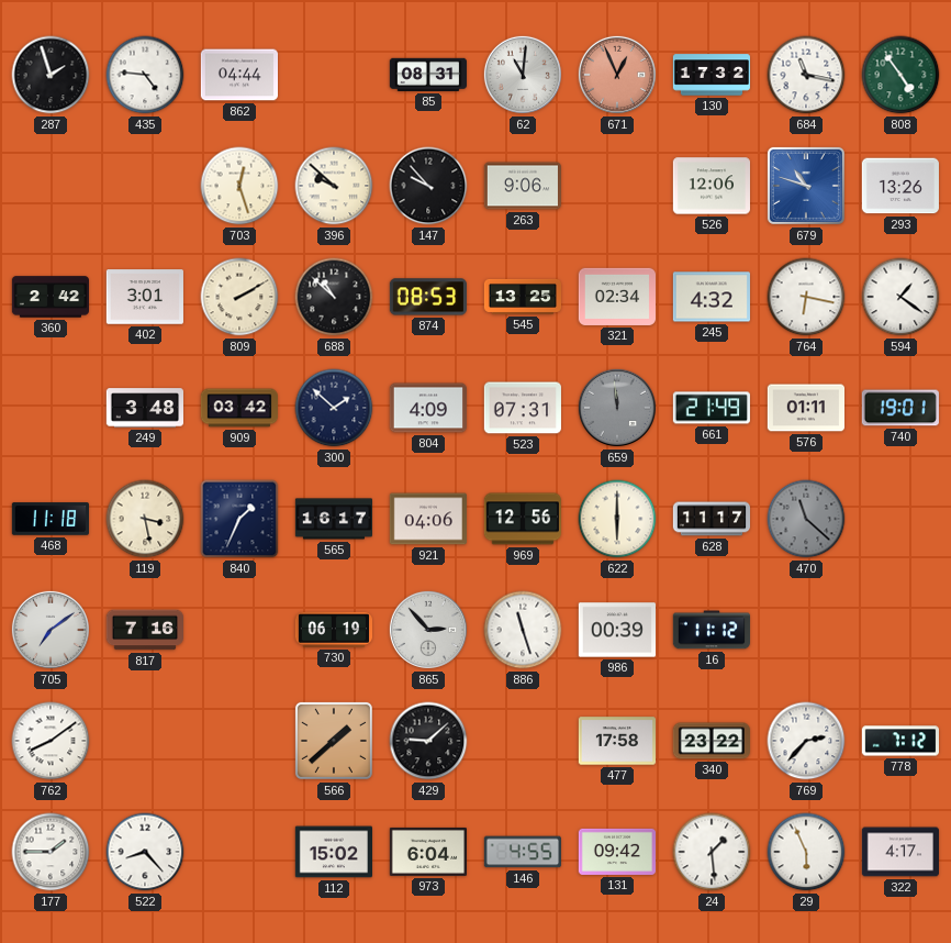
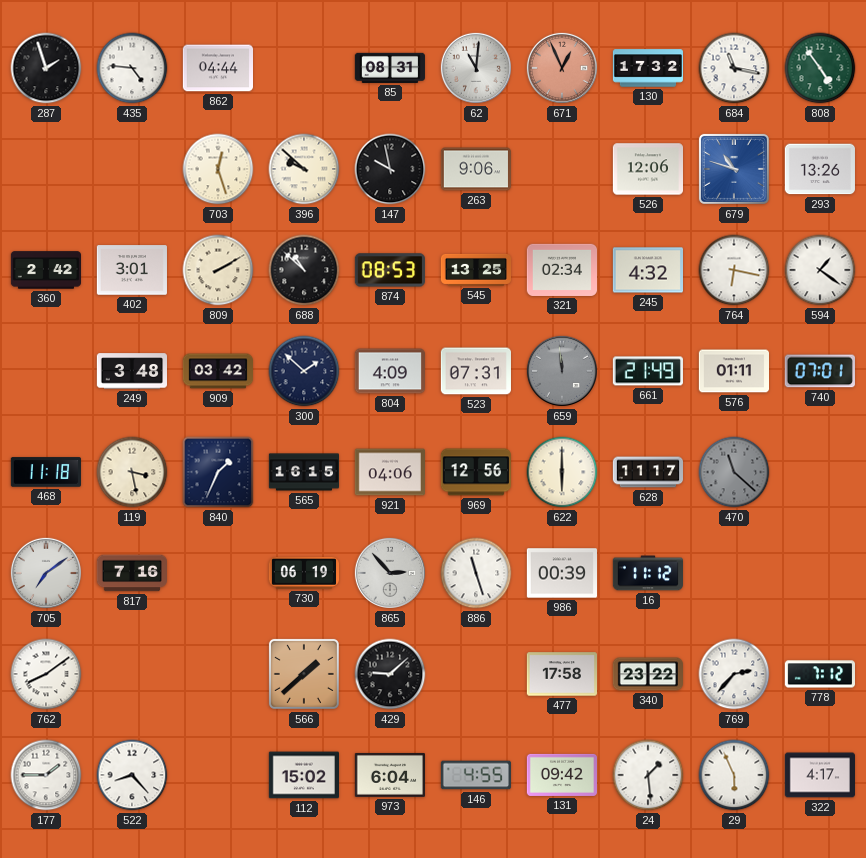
147: 9:53 -> 9:58
740: 19:01 -> 07:01
565: 16:17 -> 16:15
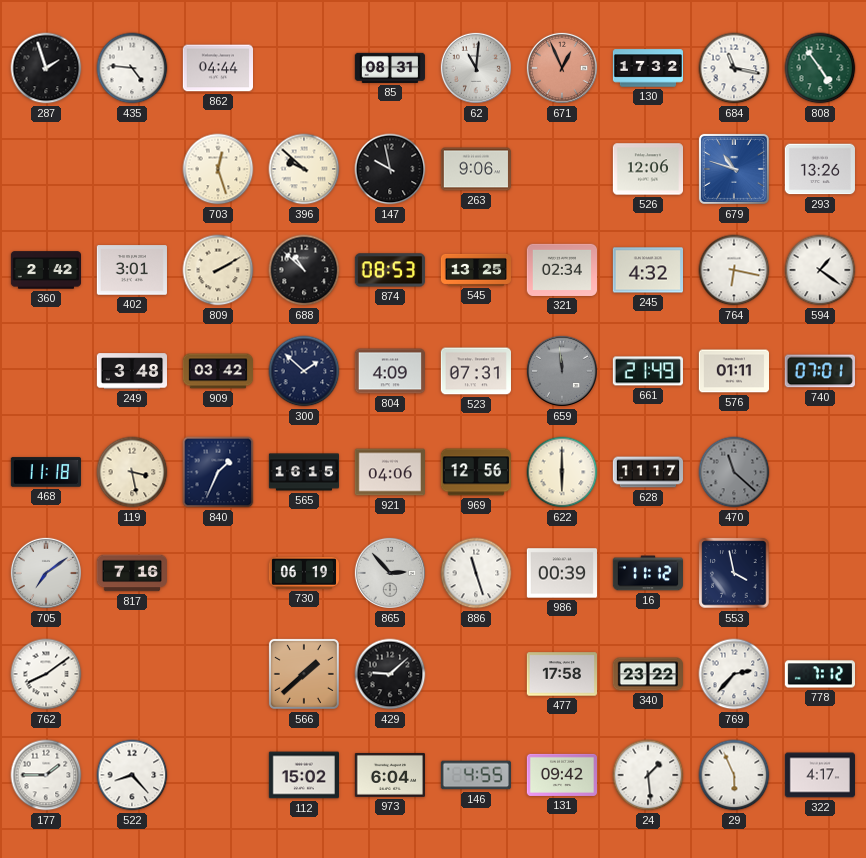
553: none -> 3:58
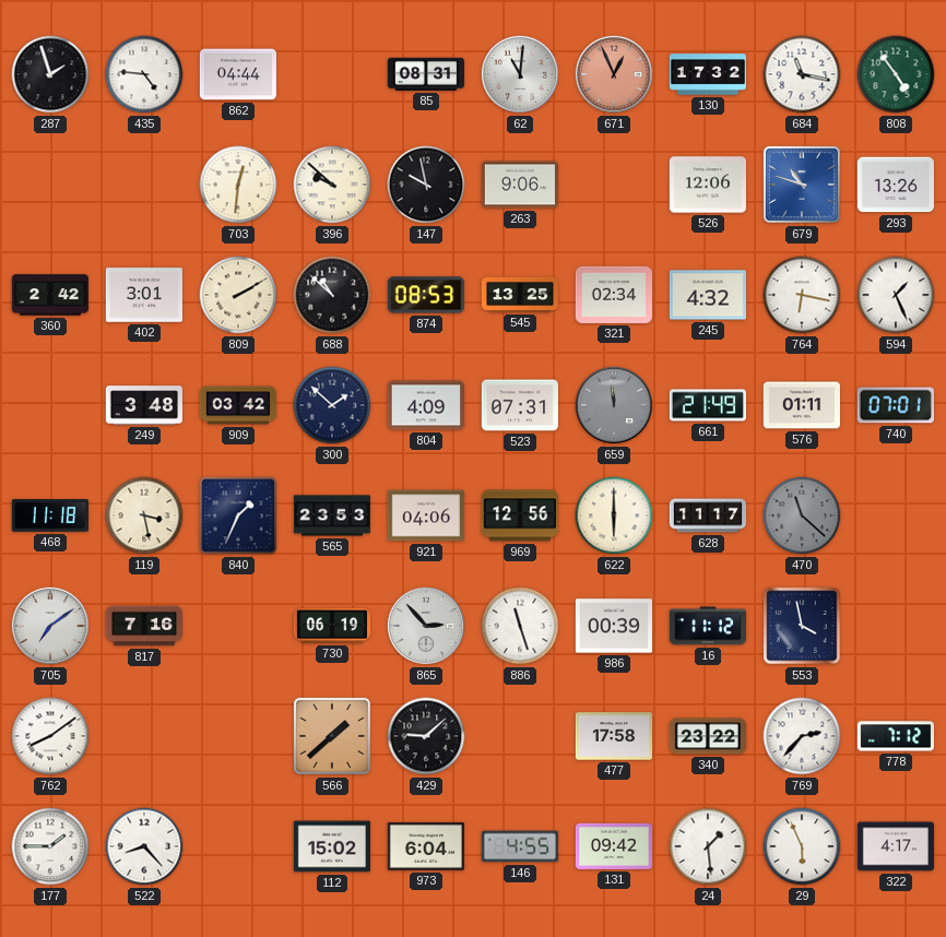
703: 12:27 -> 12:31
594: 1:21 -> 1:26
565: 16:15 -> 23:53
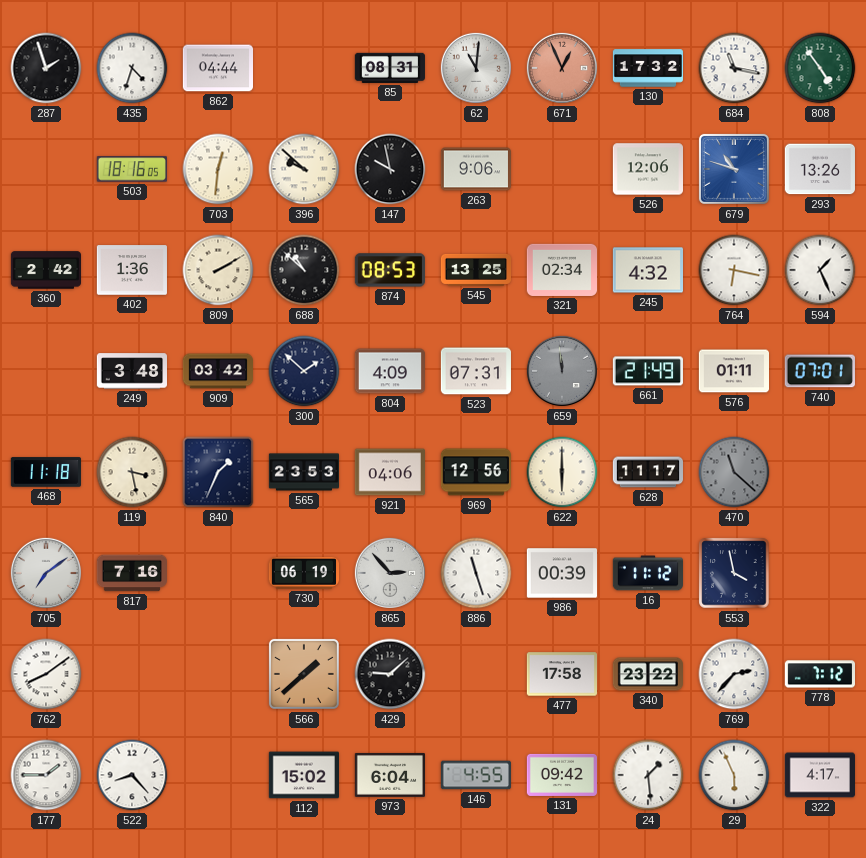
435: 4:46 -> 4:33
503: none -> 18:16
402: 3:01 -> 1:36
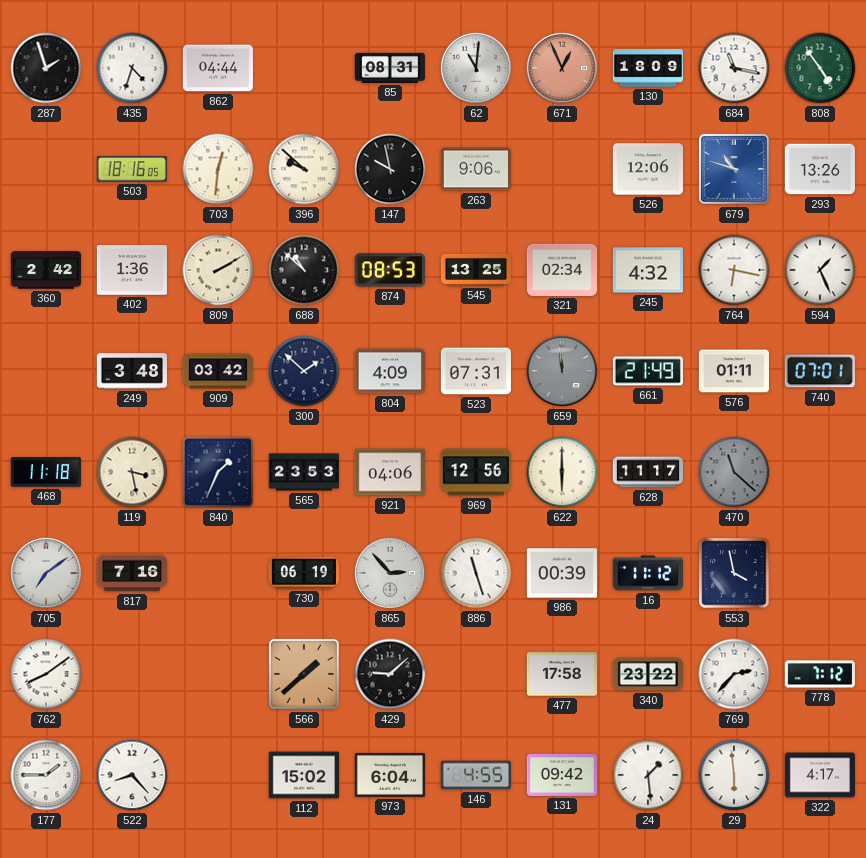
130: 17:32 -> 18:09
29: 5:56 -> 5:59
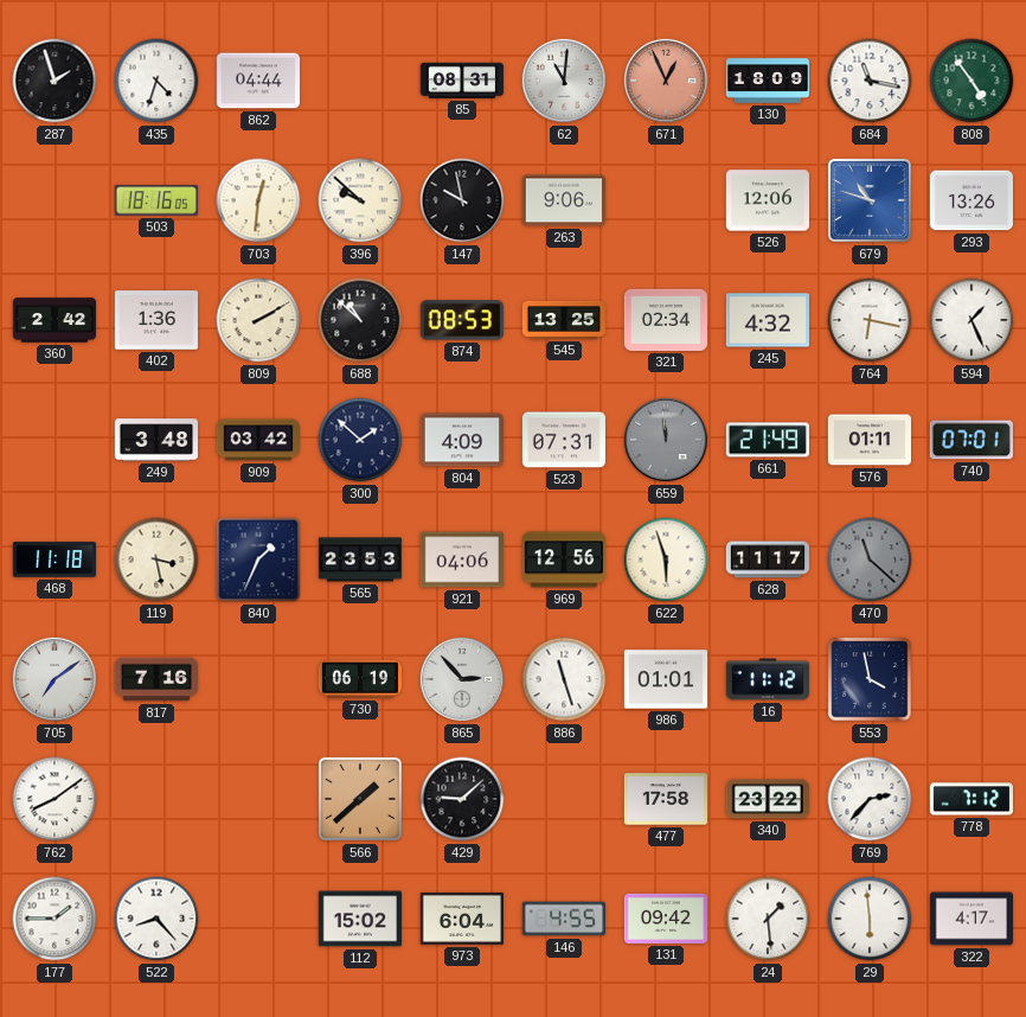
622: 6:00 -> 5:57
986: 00:39 -> 01:01
